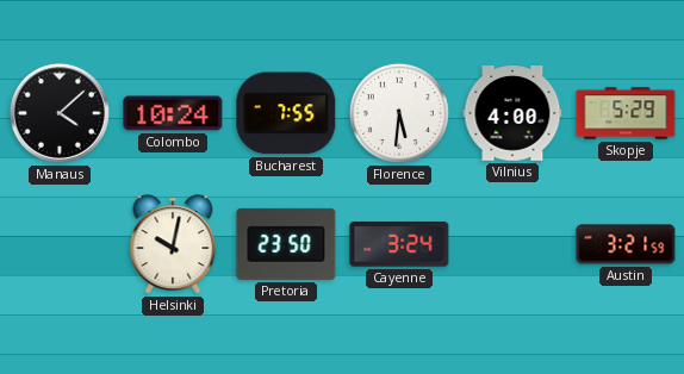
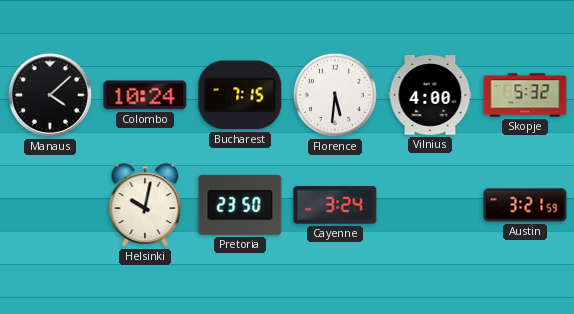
Bucharest: 7:55 -> 7:15
Skopje: 5:29 -> 5:32
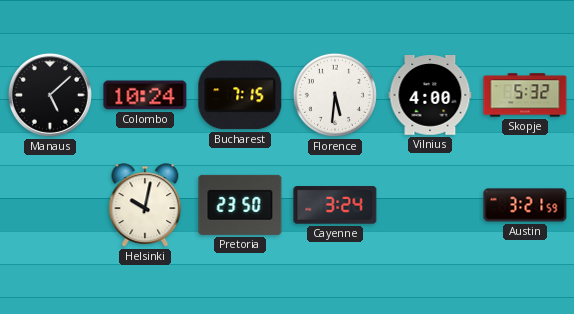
Manaus: 4:08 -> 5:08
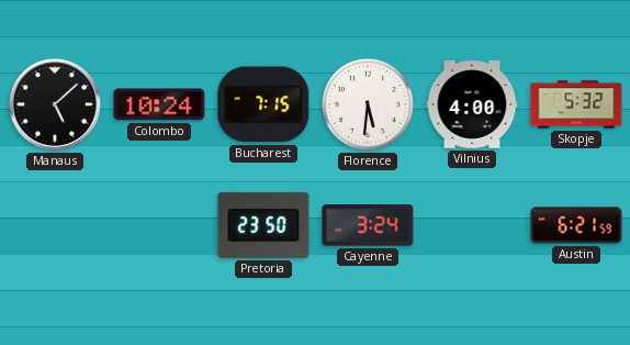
Helsinki: 10:02 -> none
Austin: 3:21 -> 6:21
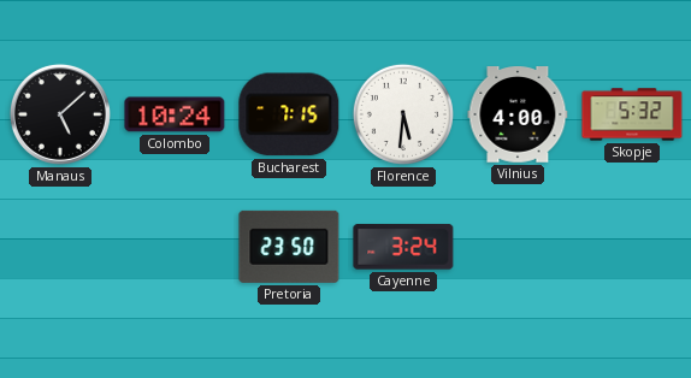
Austin: 6:21 -> none
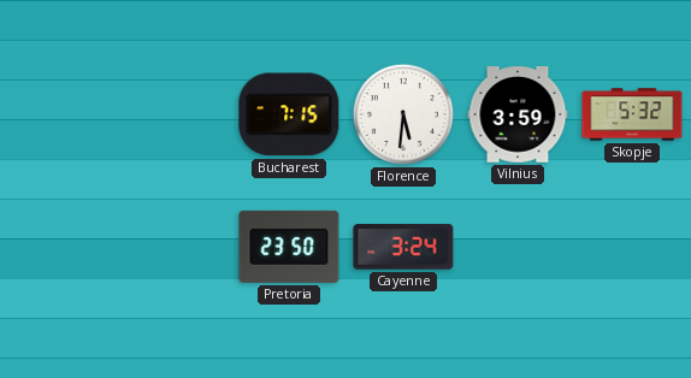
Manaus: 5:08 -> none
Colombo: 10:24 -> none
Vilnius: 4:00 -> 3:59
